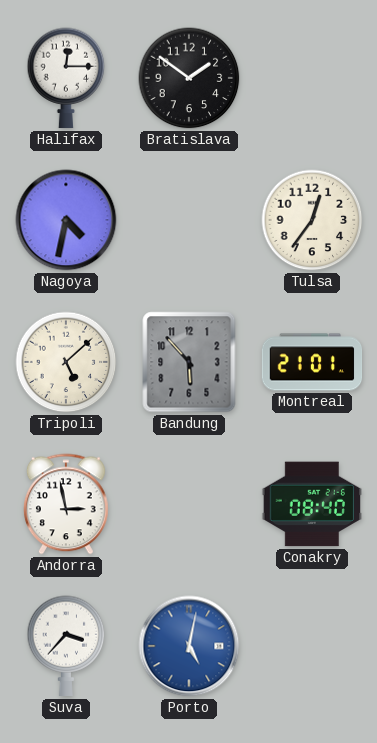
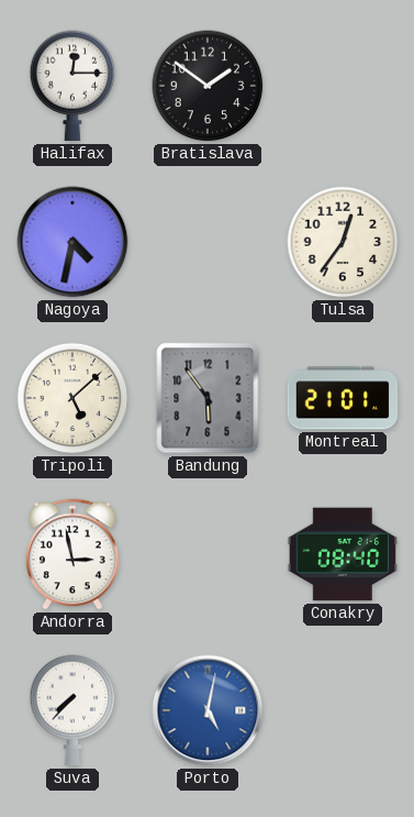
Bandung: 5:53 -> 5:54
Suva: 3:37 -> 7:37
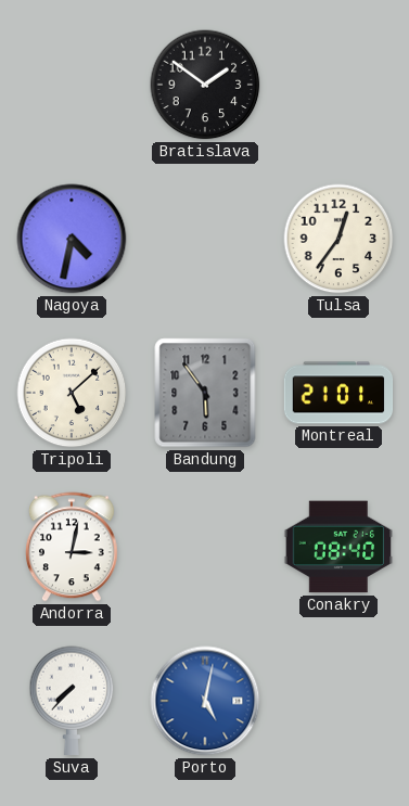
Halifax: 12:15 -> none
Andorra: 2:58 -> 3:02
